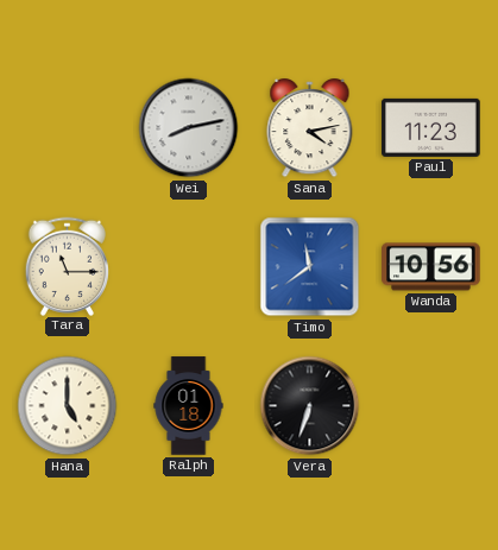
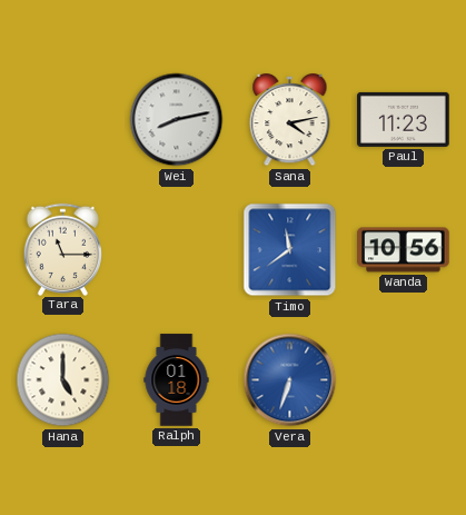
Vera dial: black -> blue
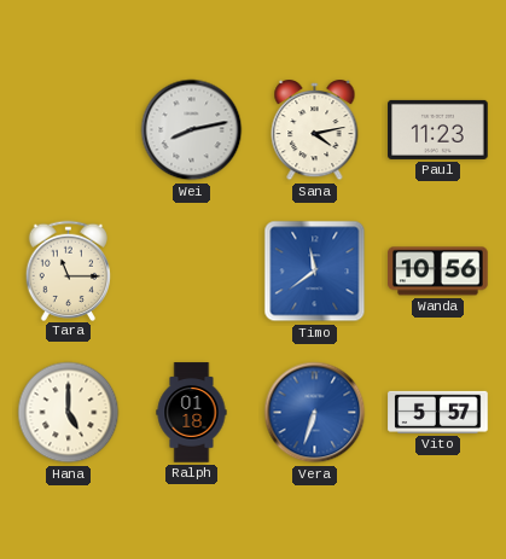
Vito: none -> 5:57
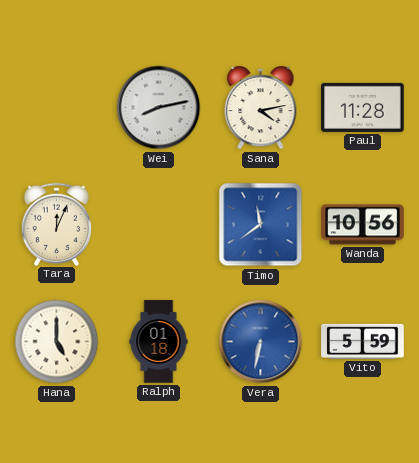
Paul: 11:23 -> 11:28
Tara: 11:15 -> 12:04
Vera: 6:33 -> 6:32
Vito: 5:57 -> 5:59
